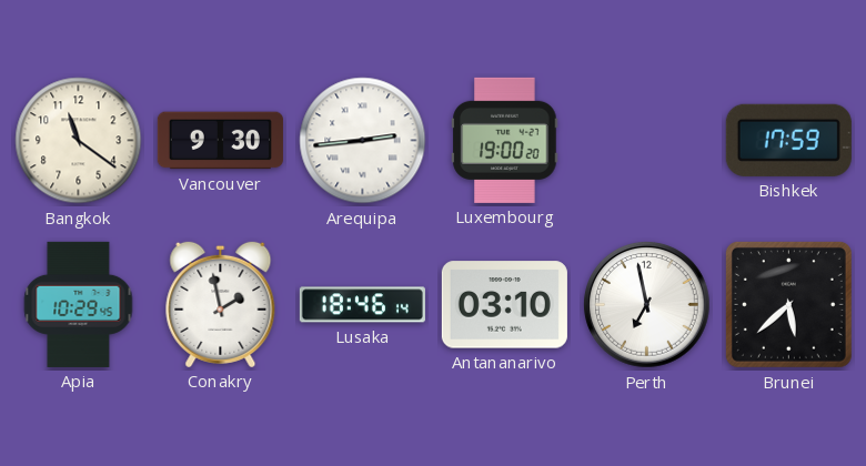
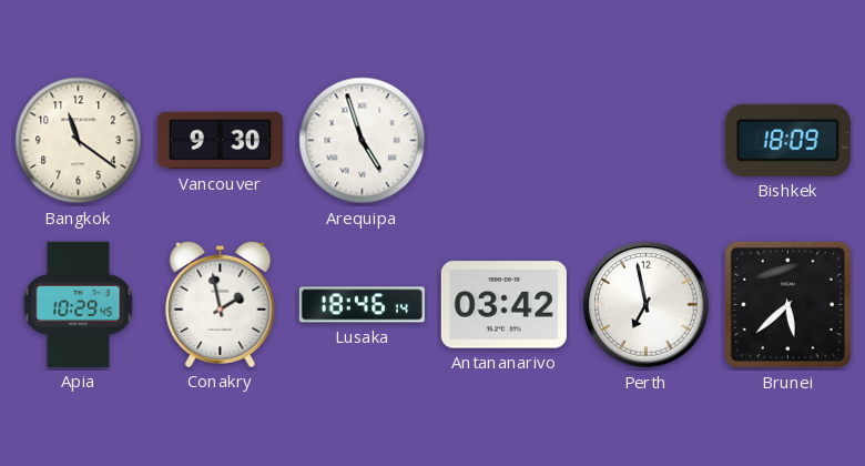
Arequipa: 2:44 -> 4:57
Luxembourg: 19:00 -> none
Bishkek: 17:59 -> 18:09
Antananarivo: 03:10 -> 03:42
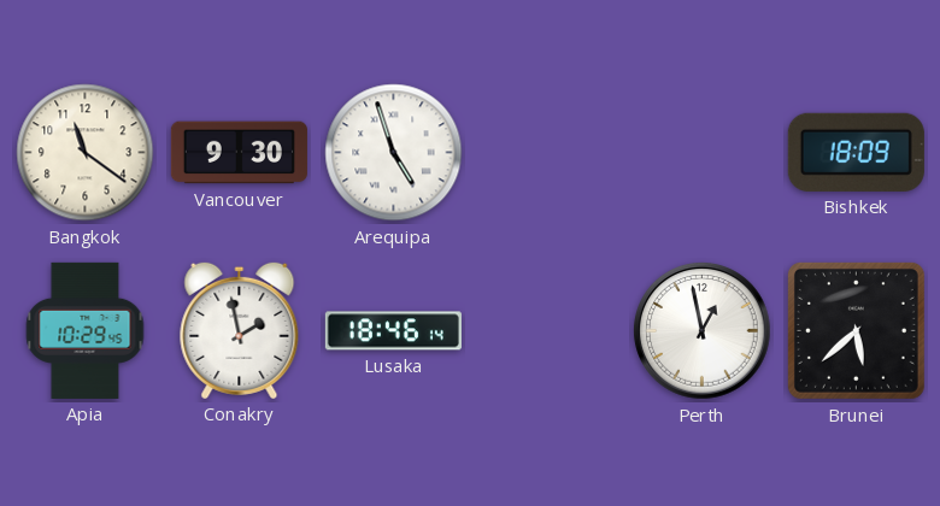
Antananarivo: 03:42 -> none
Perth: 6:58 -> 12:58
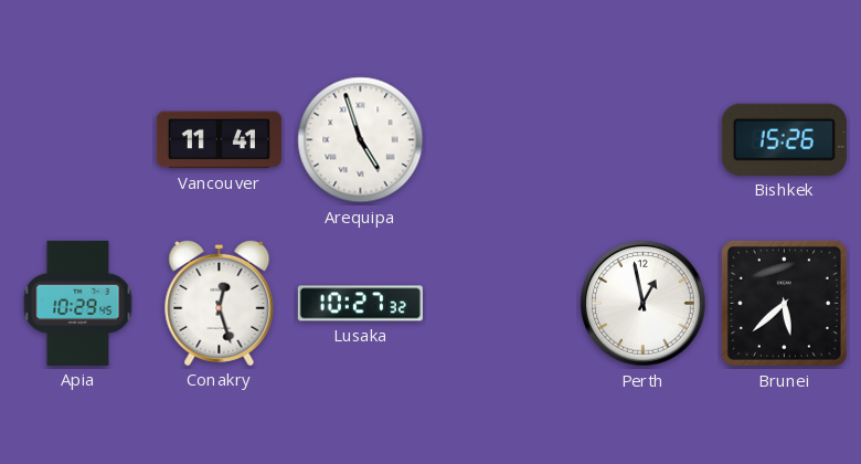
Bangkok: 11:21 -> none
Vancouver: 9:30 -> 11:41
Bishkek: 18:09 -> 15:26
Conakry: 1:58 -> 12:27
Lusaka: 18:46 -> 10:27
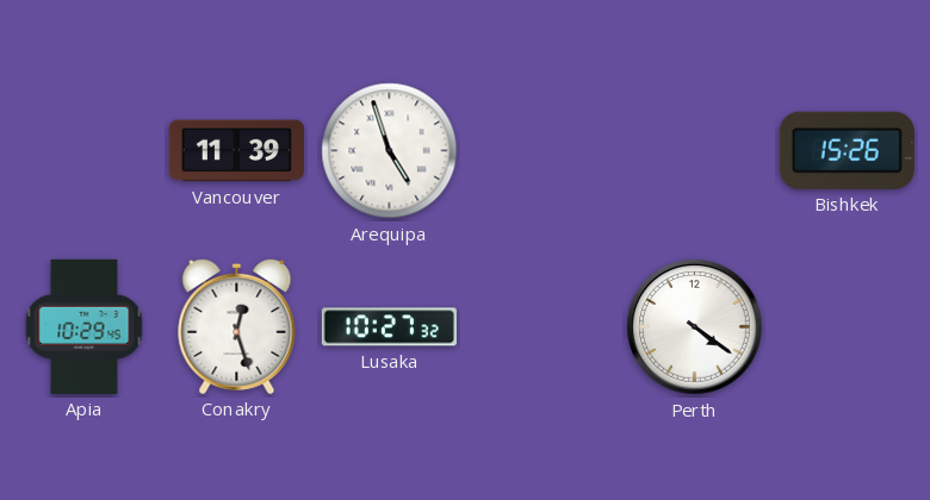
Vancouver: 11:41 -> 11:39
Perth: 12:58 -> 4:21
Brunei: 5:38 -> none
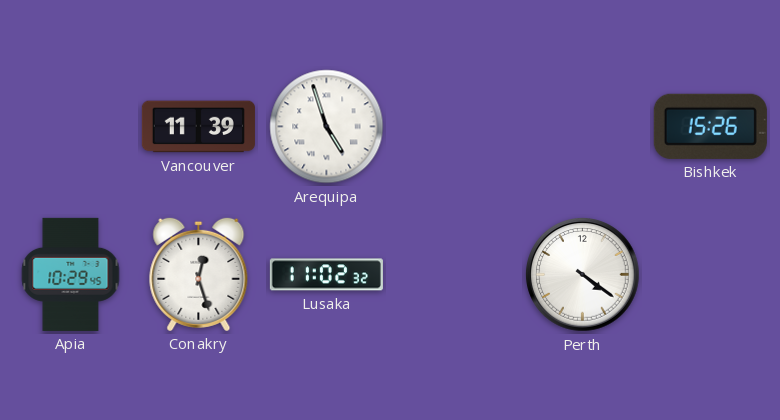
Lusaka: 10:27 -> 11:02
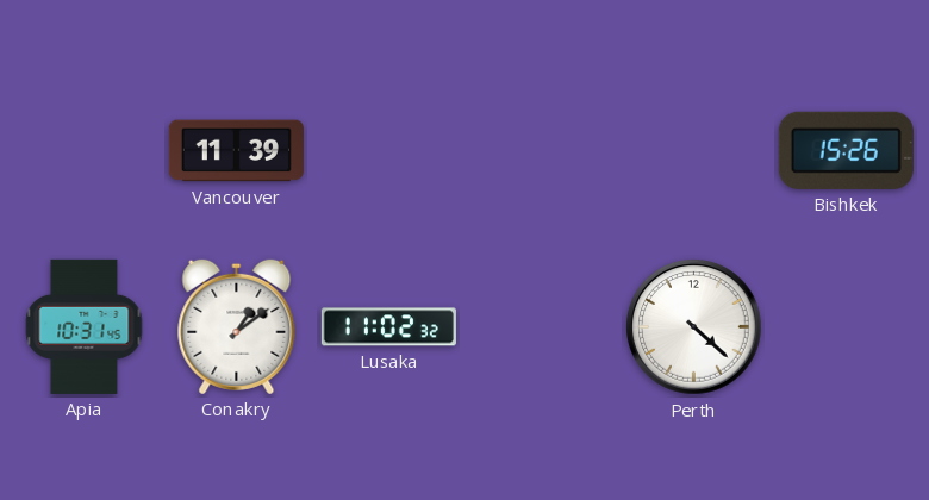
Arequipa: 4:57 -> none
Apia: 10:29 -> 10:31
Conakry: 12:27 -> 1:09
Perth: 4:21 -> 4:22
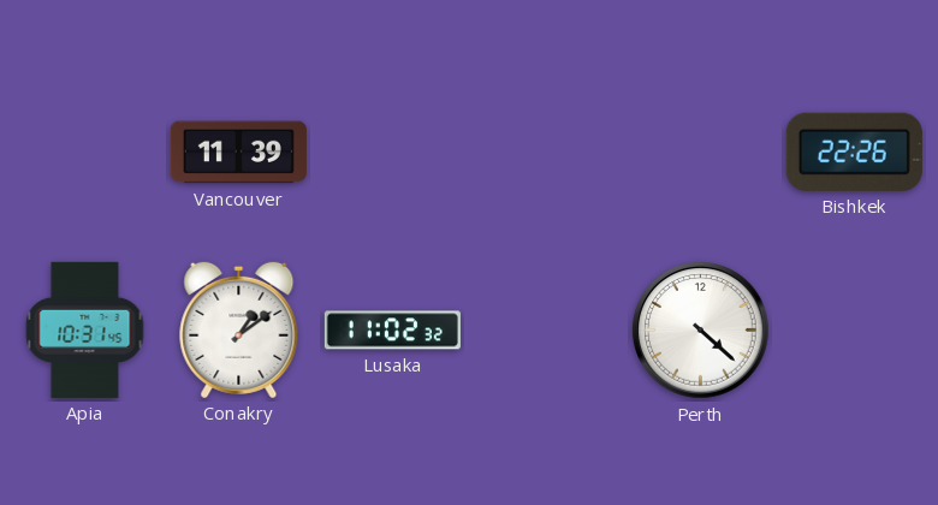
Bishkek: 15:26 -> 22:26
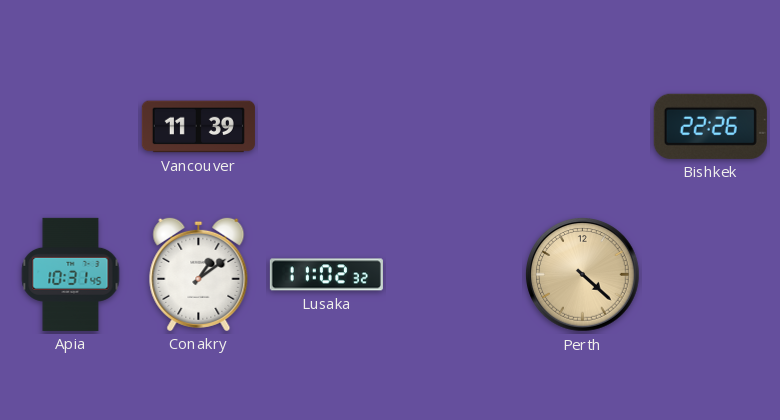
Perth dial: white -> champagne
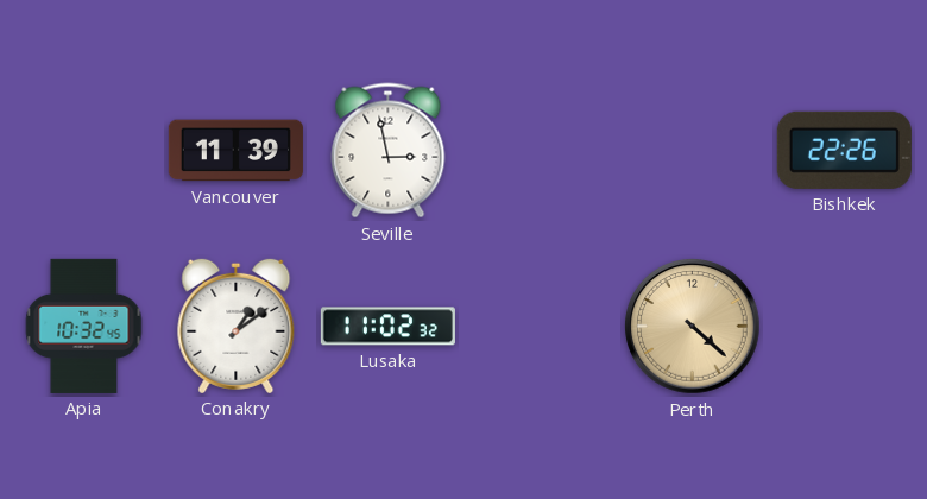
Seville: none -> 2:58
Apia: 10:31 -> 10:32
